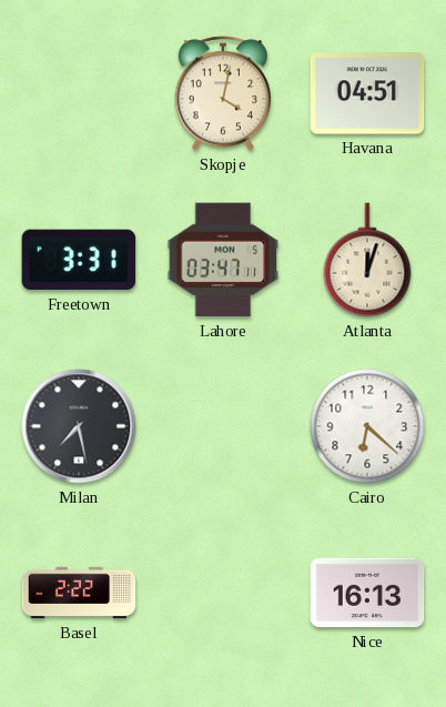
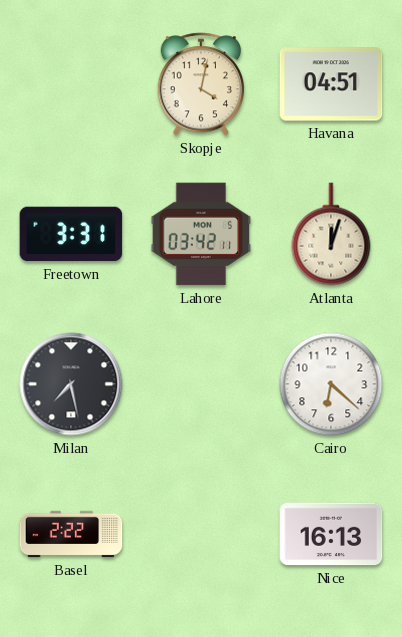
Lahore: 03:47 -> 03:42
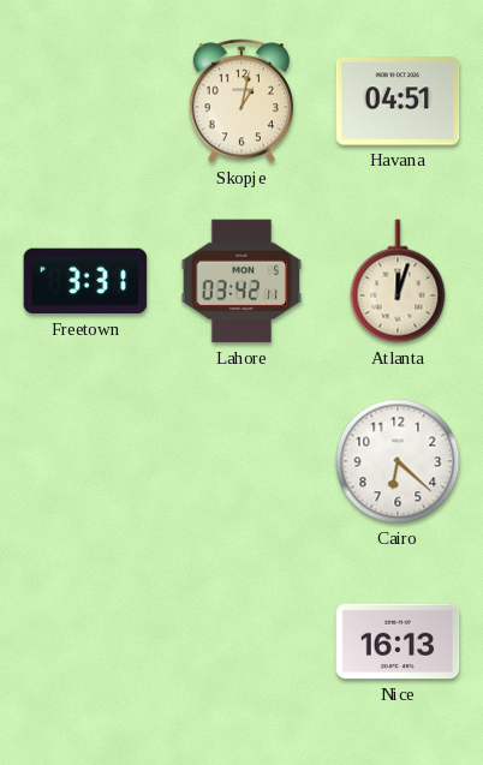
Skopje: 4:02 -> 1:02
Milan: 7:28 -> none
Basel: 2:22 -> none
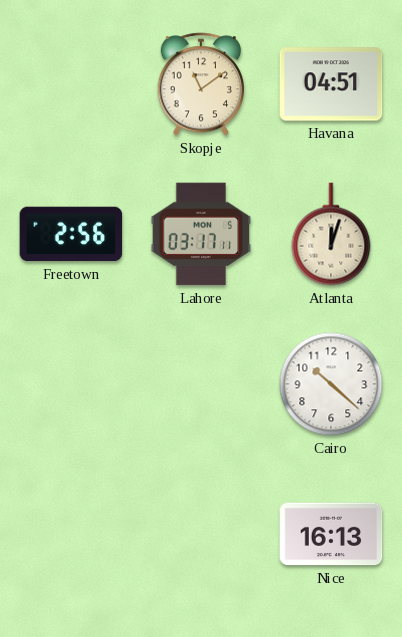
Skopje: 1:02 -> 11:09
Freetown: 3:31 -> 2:56
Lahore: 03:42 -> 03:17
Cairo: 6:22 -> 10:22
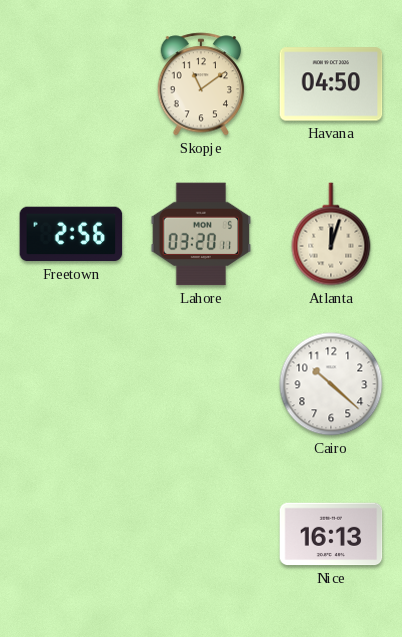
Havana: 04:51 -> 04:50
Lahore: 03:17 -> 03:20
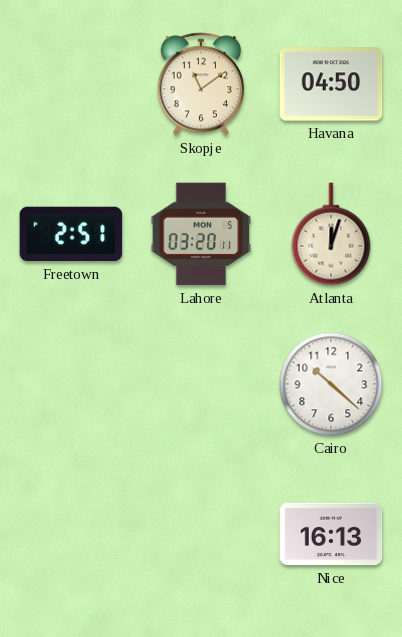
Freetown: 2:56 -> 2:51
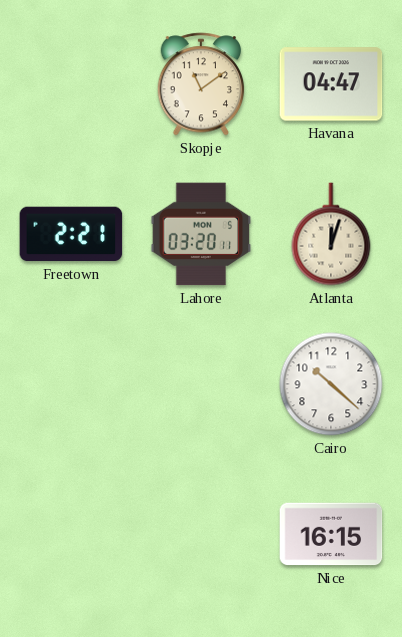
Havana: 04:50 -> 04:47
Freetown: 2:51 -> 2:21
Nice: 16:13 -> 16:15
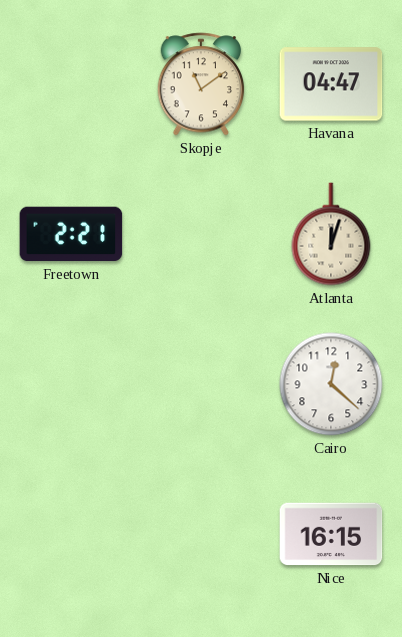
Lahore: 03:20 -> none
Cairo: 10:22 -> 12:22
